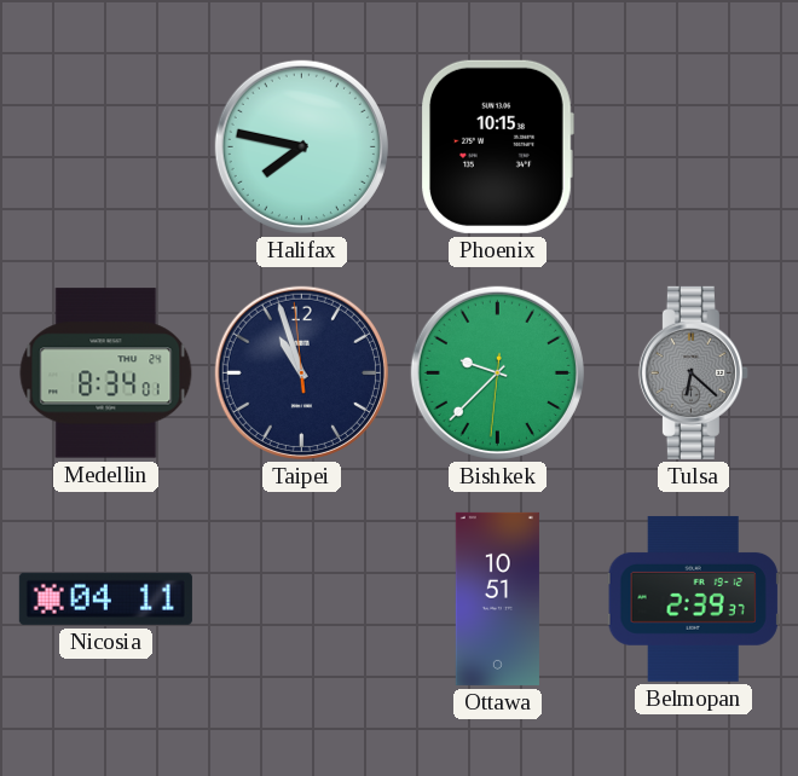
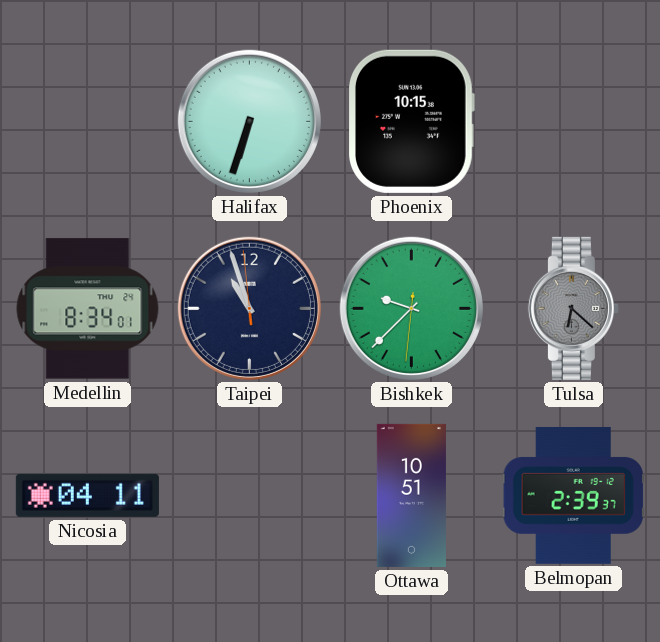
Halifax: 7:47 -> 6:33
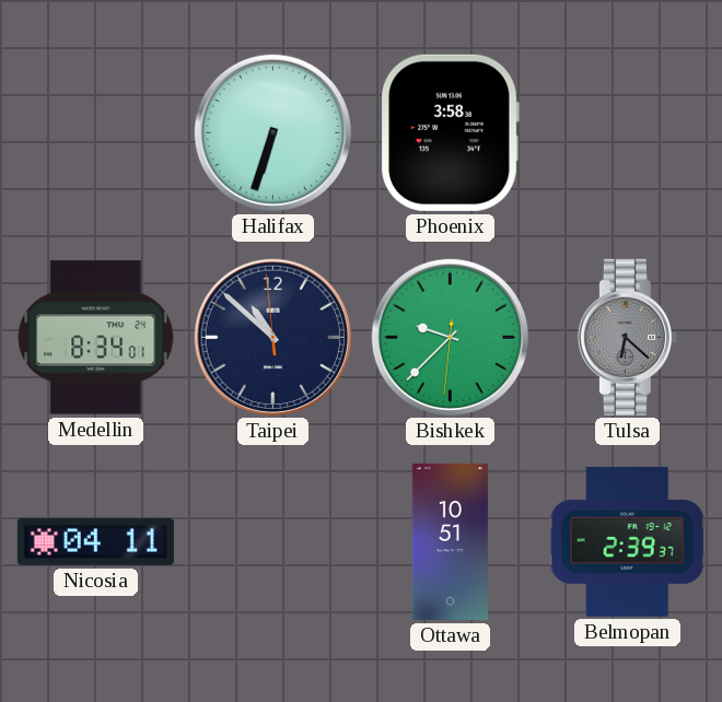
Phoenix: 10:15 -> 3:58
Taipei: 10:56 -> 10:51
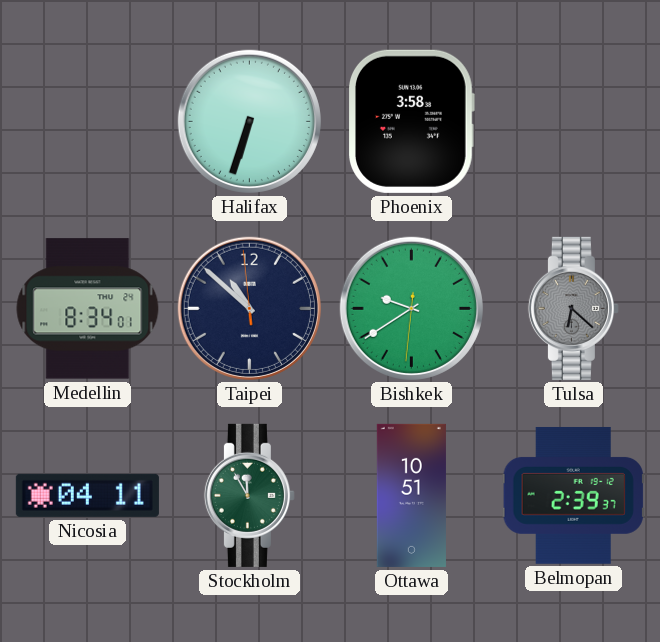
Bishkek: 9:37 -> 9:39
Stockholm: none -> 11:55
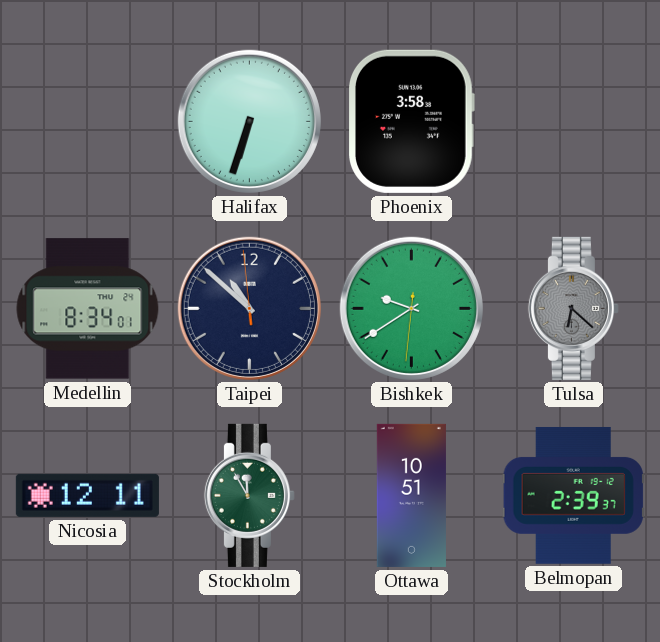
Nicosia: 04:11 -> 12:11
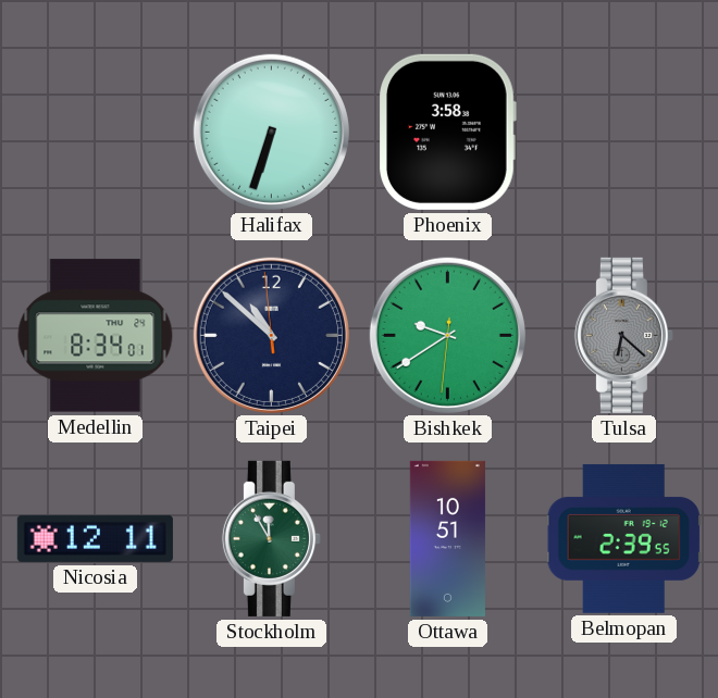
Belmopan: 2:39:37 -> 2:39:55
